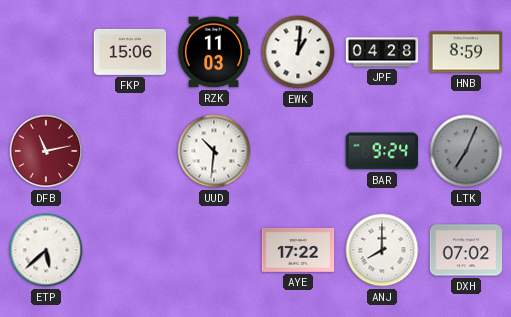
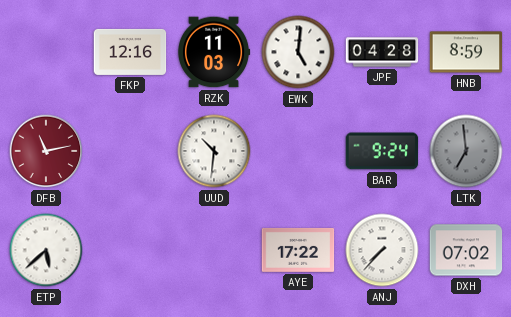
FKP: 15:06 -> 12:16
EWK: 1:01 -> 5:01
LTK: 7:04 -> 6:59
ANJ: 8:00 -> 7:37
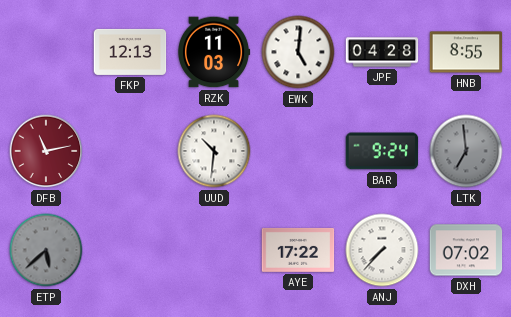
FKP: 12:16 -> 12:13
HNB: 8:59 -> 8:55
ETP dial: white -> grey
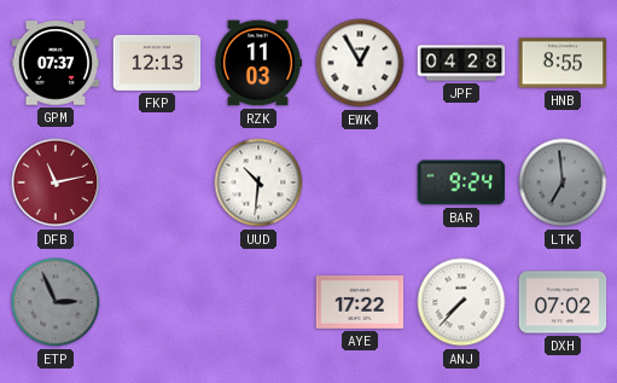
GPM: none -> 07:37
EWK: 5:01 -> 12:55
ETP: 5:38 -> 2:56
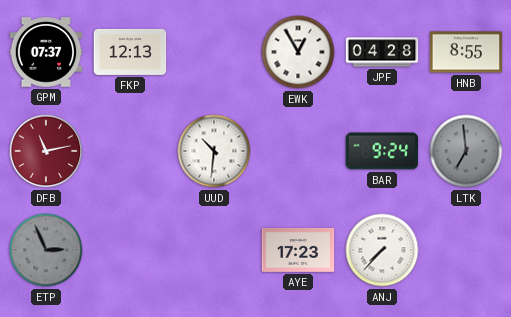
RZK: 11:03 -> none
AYE: 17:22 -> 17:23
DXH: 07:02 -> none
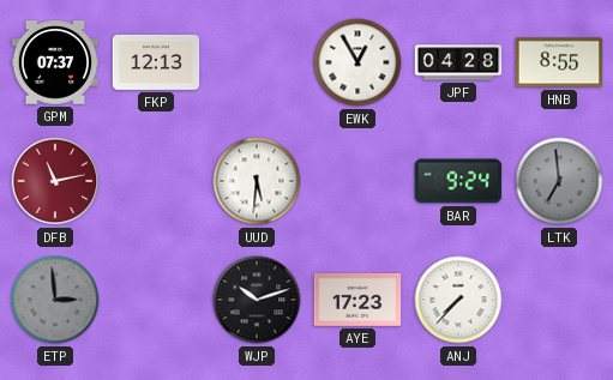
UUD: 10:31 -> 5:31
ETP: 2:56 -> 2:59
WJP: none -> 10:12
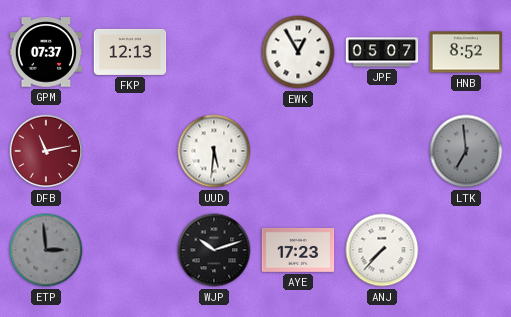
JPF: 04:28 -> 05:07
HNB: 8:55 -> 8:52
BAR: 9:24 -> none
